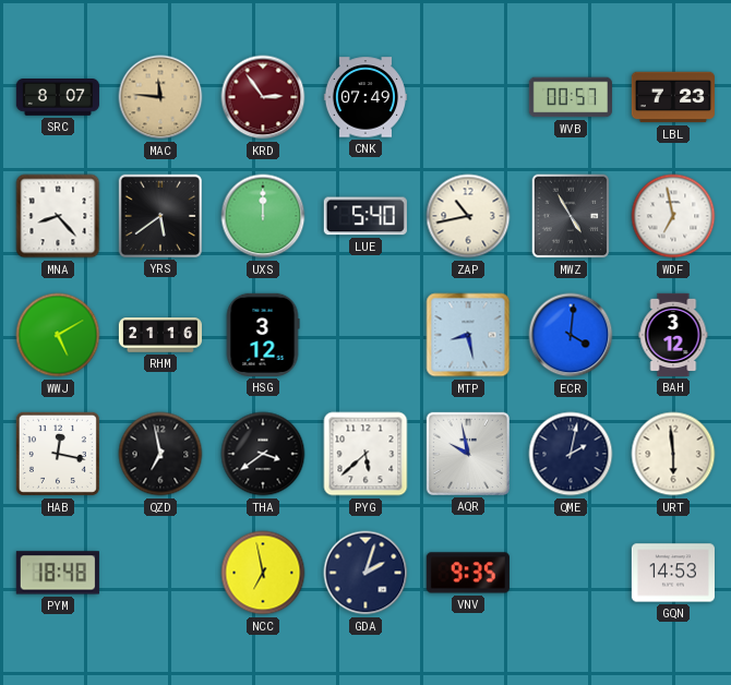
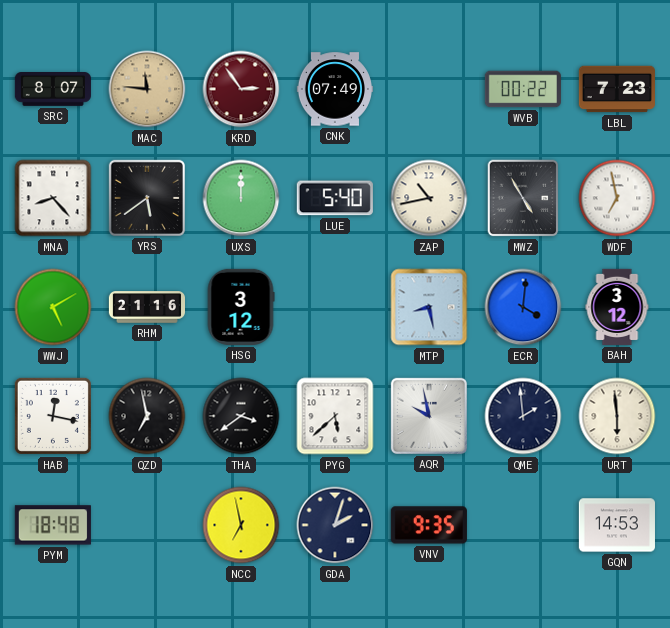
WVB: 00:57 -> 00:22
QME: 2:02 -> 1:59
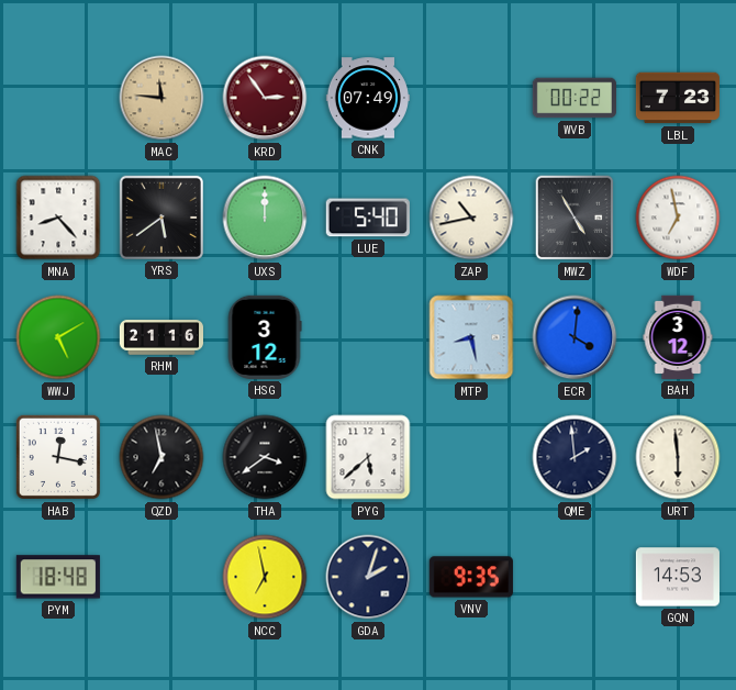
SRC: 8:07 -> none
AQR: 9:58 -> none
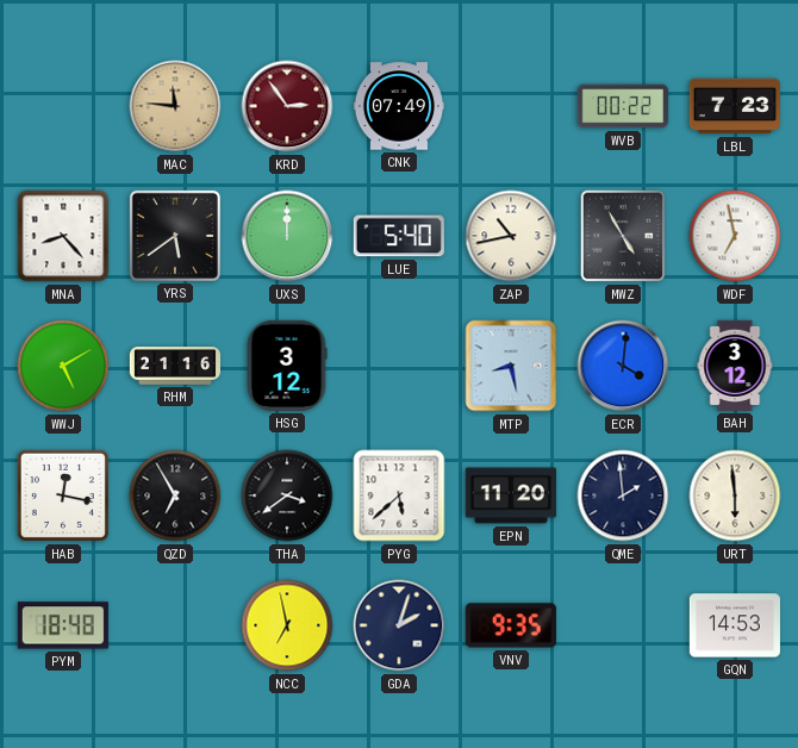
QZD: 6:58 -> 6:55
EPN: none -> 11:20
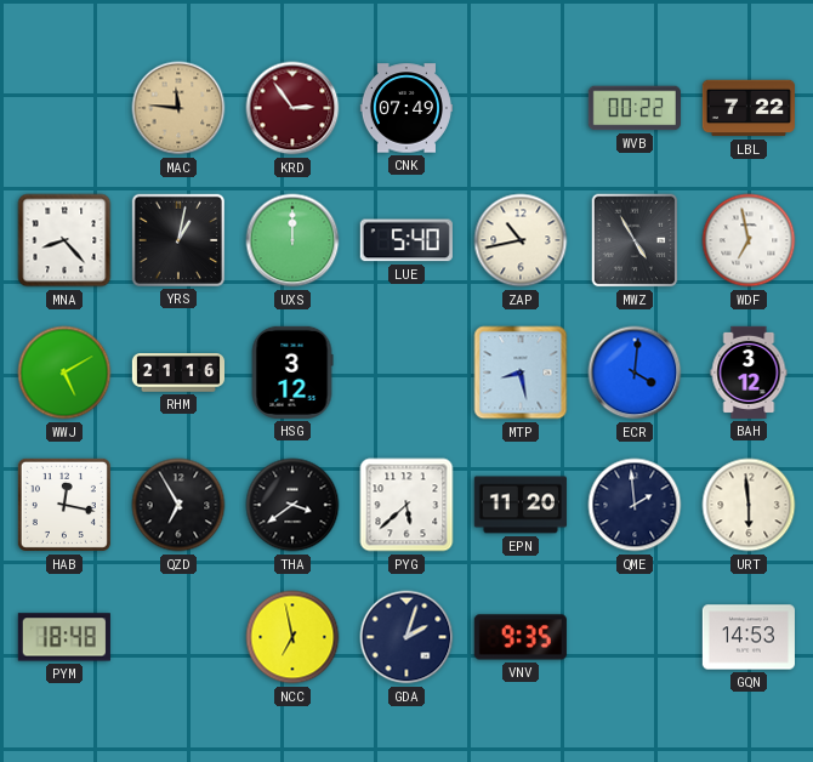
LBL: 7:23 -> 7:22
YRS: 5:39 -> 1:02
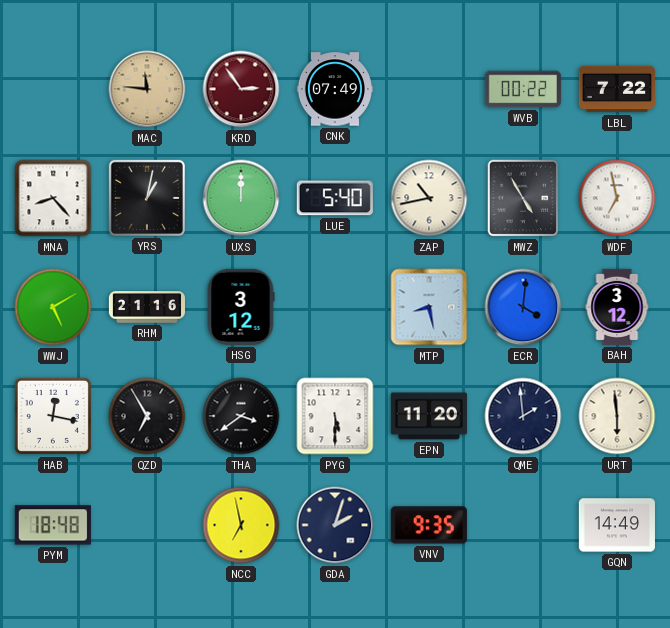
PYG: 5:38 -> 5:30
GQN: 14:53 -> 14:49
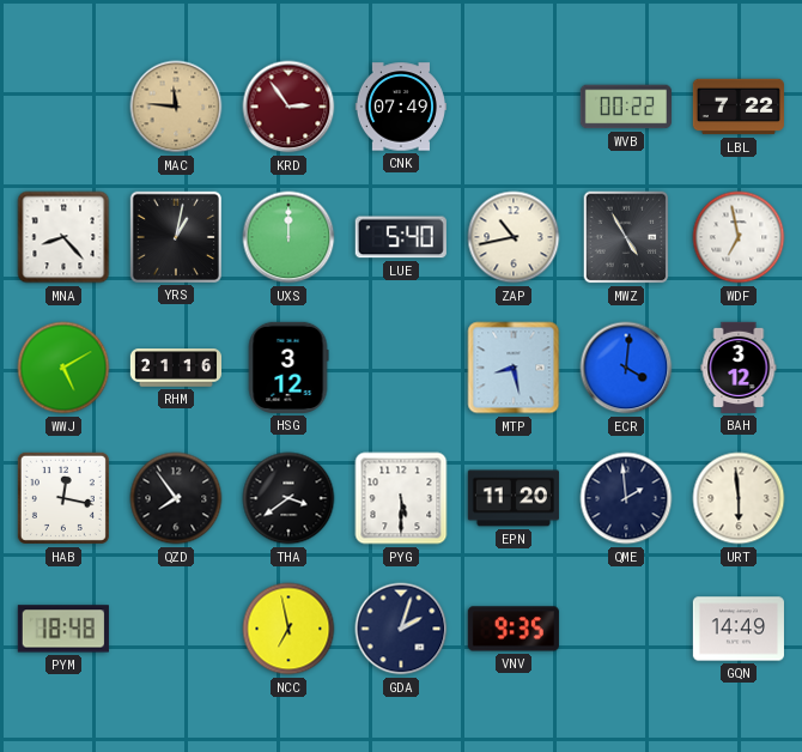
QZD: 6:55 -> 7:54
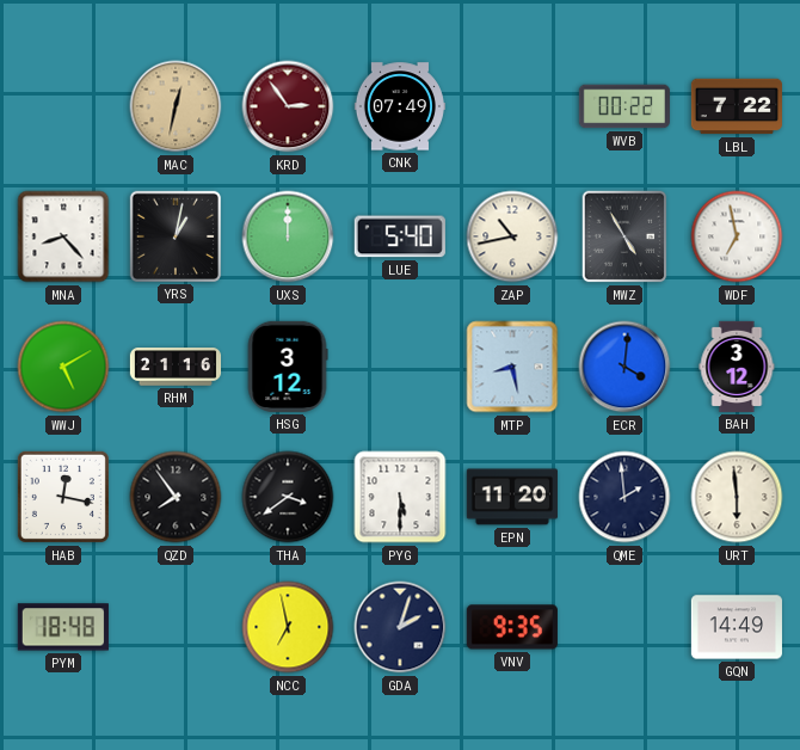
MAC: 11:46 -> 12:32
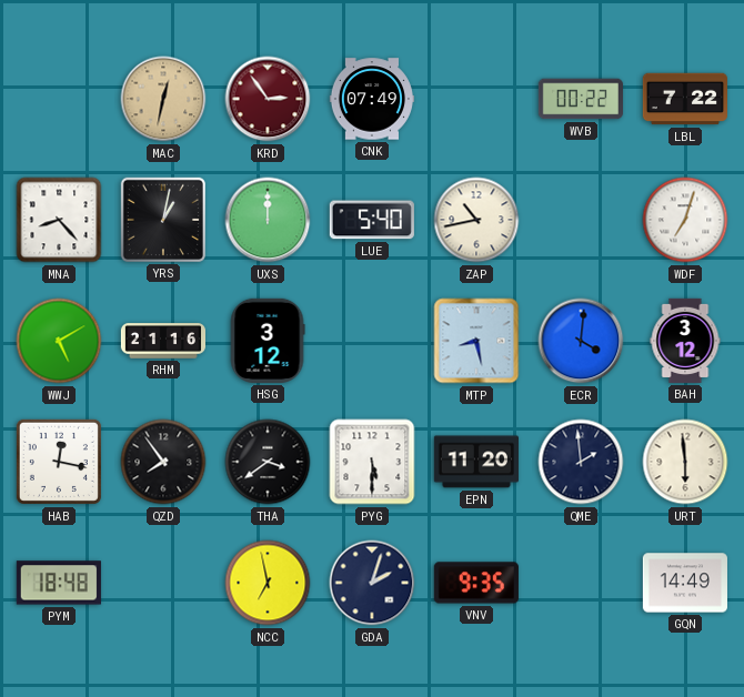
MWZ: 4:55 -> none
WDF: 6:58 -> 7:03
